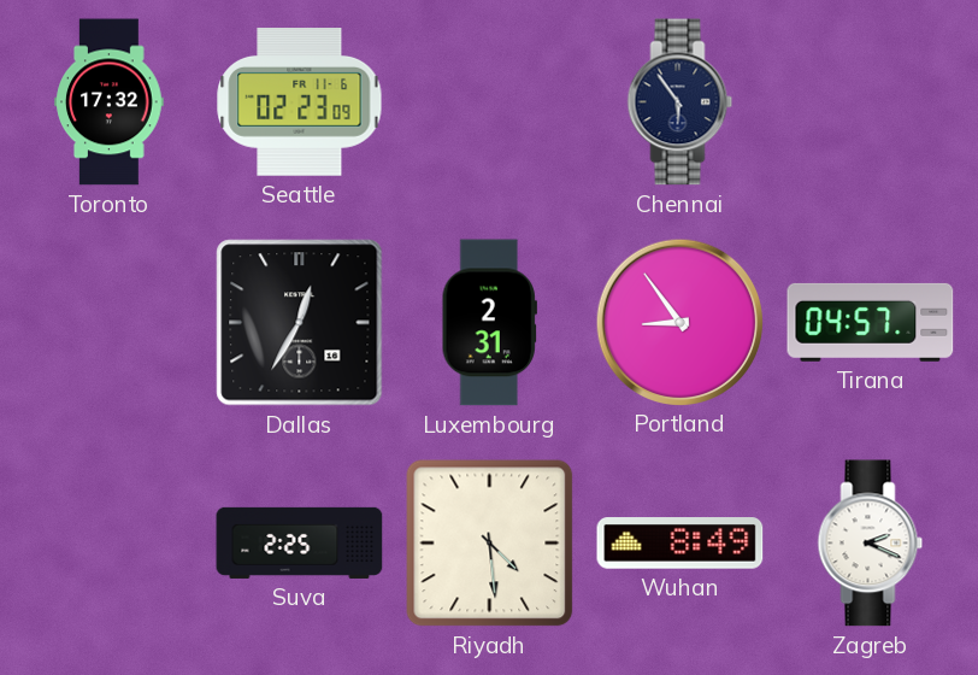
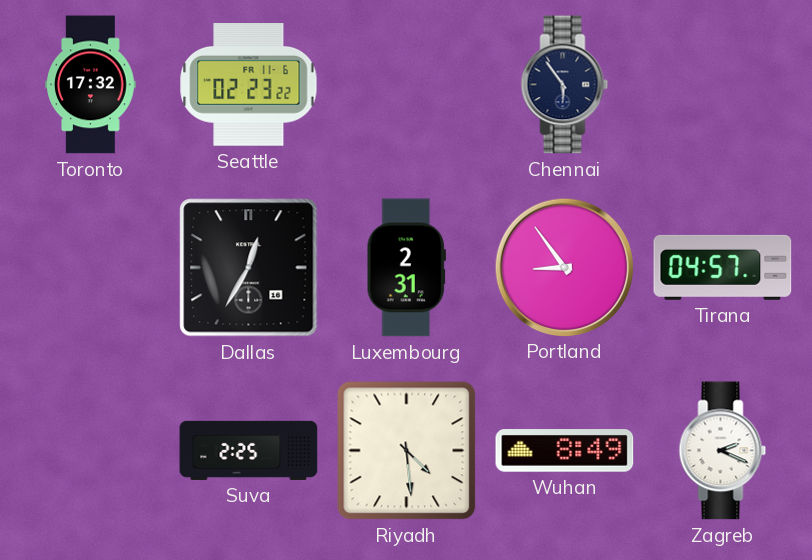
Seattle: 02:23:09 -> 02:23:22
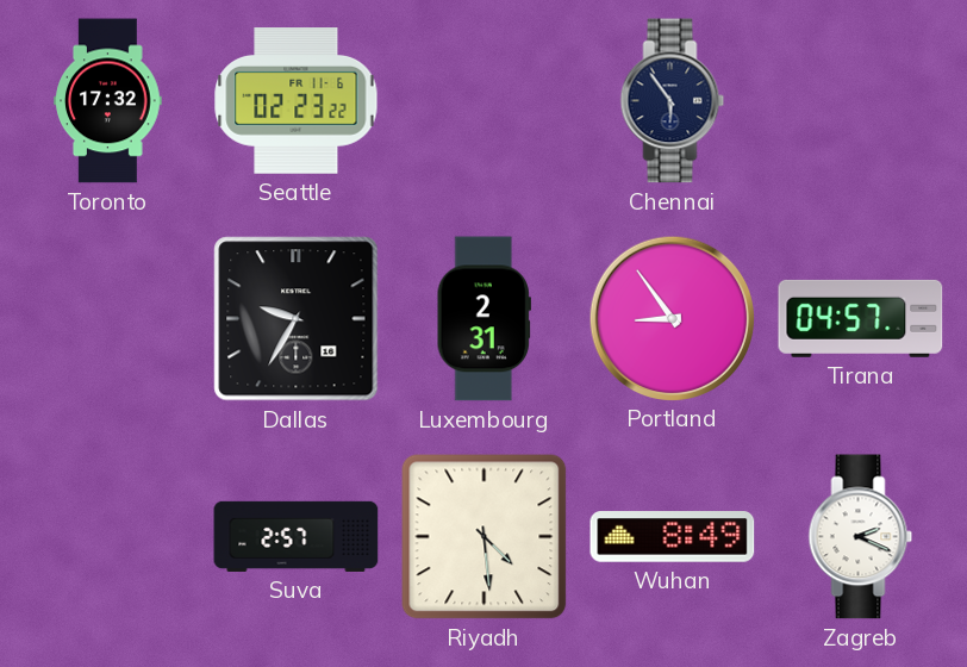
Dallas: 12:35 -> 9:35
Suva: 2:25 -> 2:57
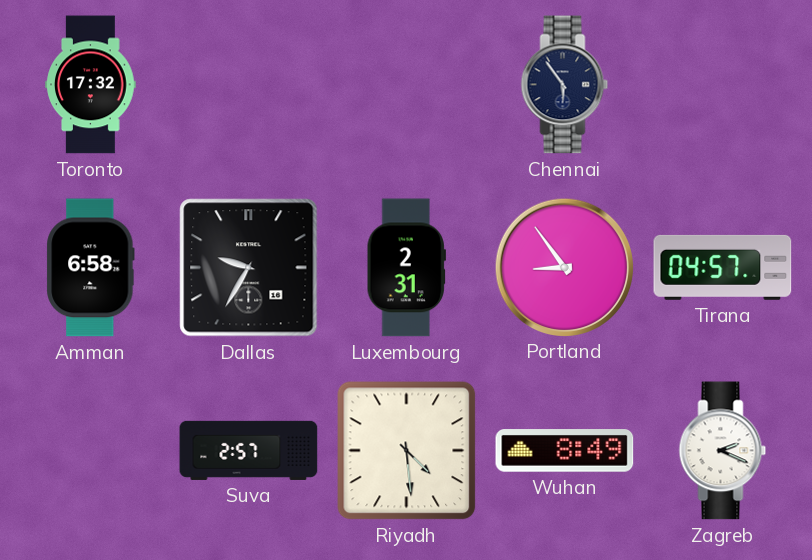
Seattle: 02:23 -> none
Amman: none -> 6:58
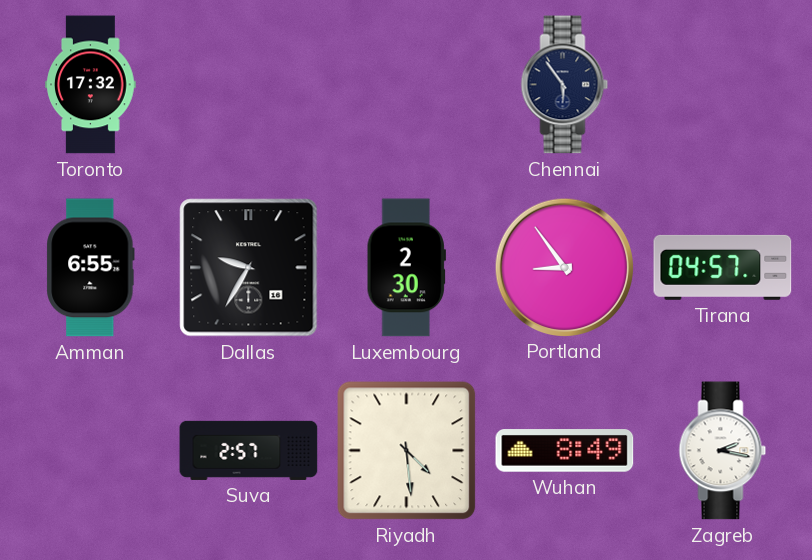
Amman: 6:58 -> 6:55
Luxembourg: 2:31 -> 2:30
Zagreb: 2:19 -> 2:17
